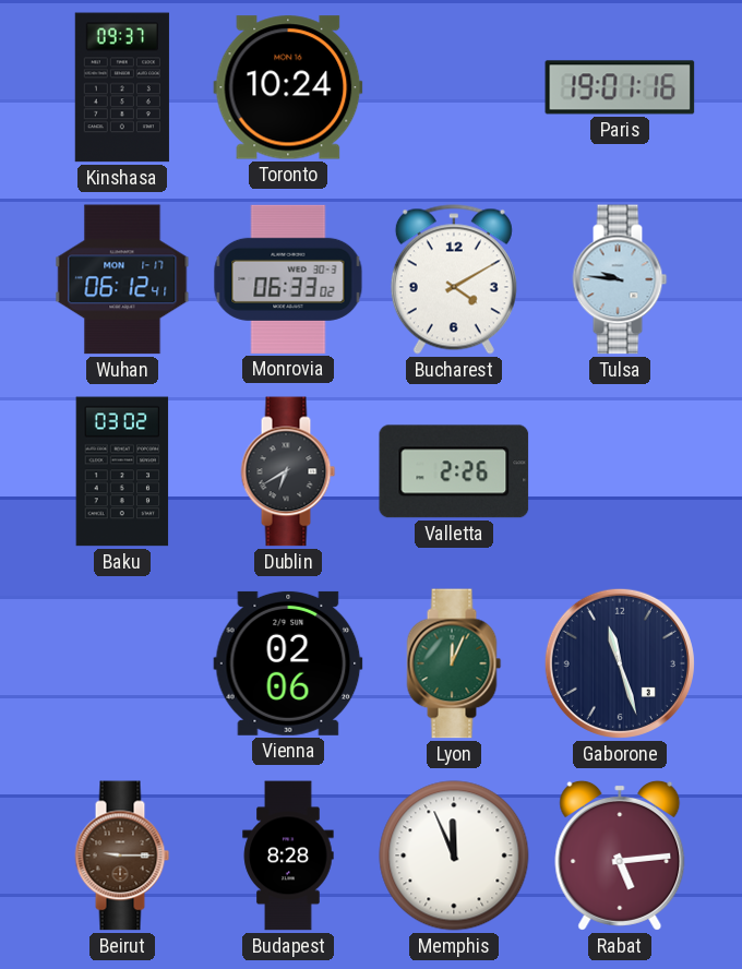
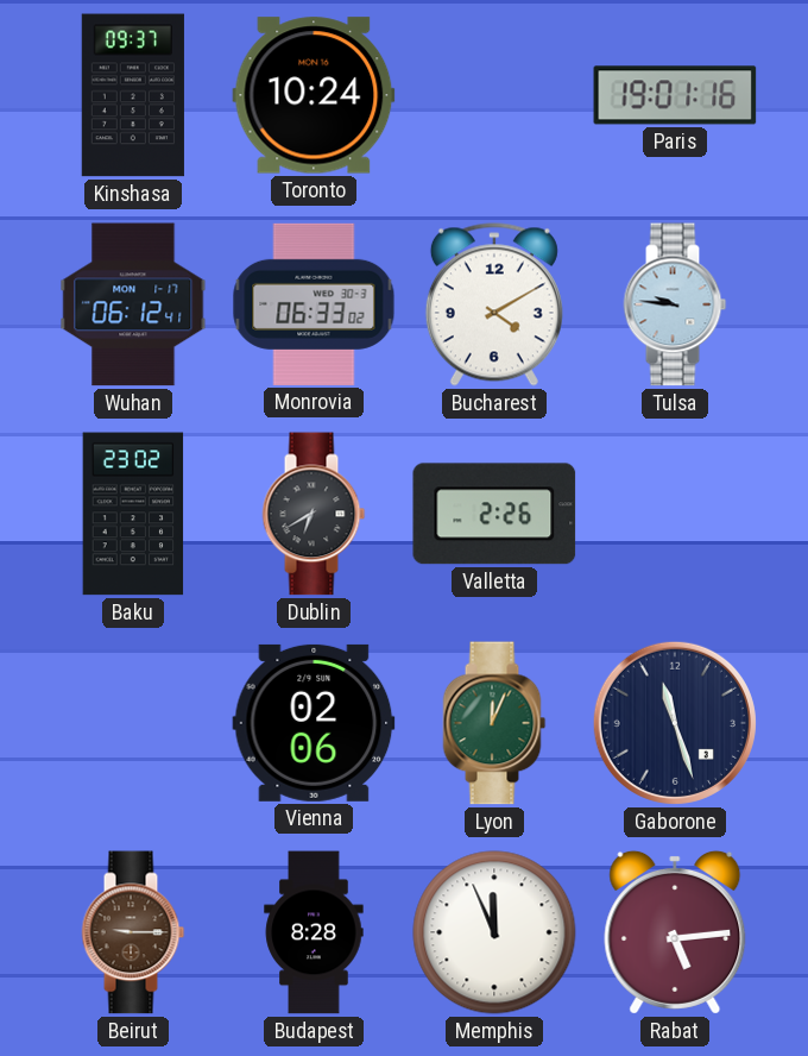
Baku: 03:02 -> 23:02
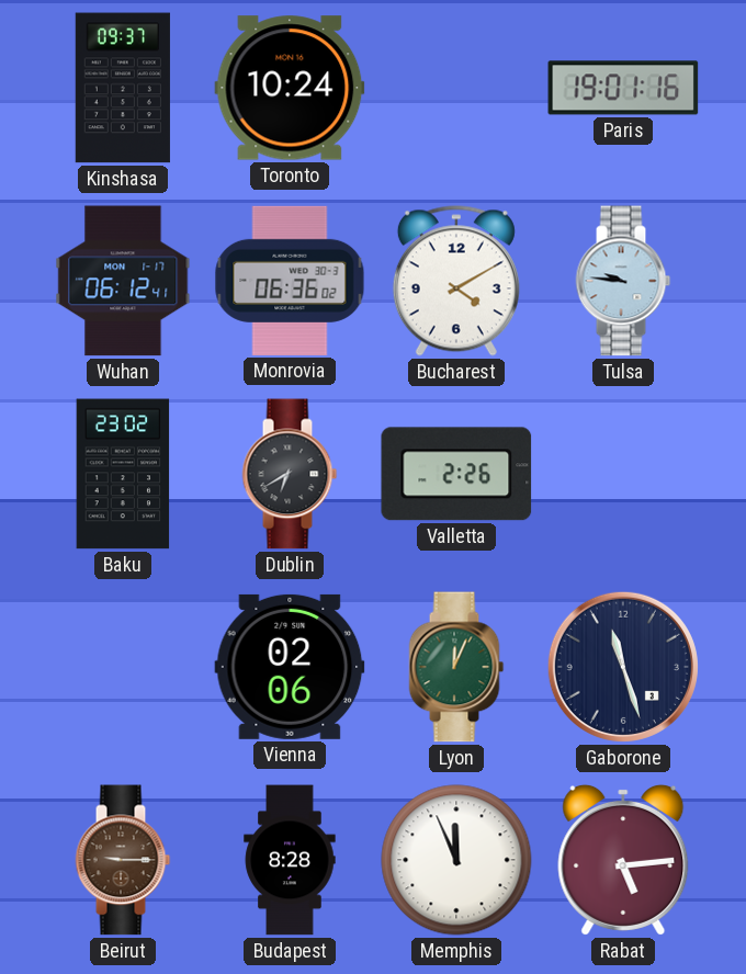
Monrovia: 06:33 -> 06:36
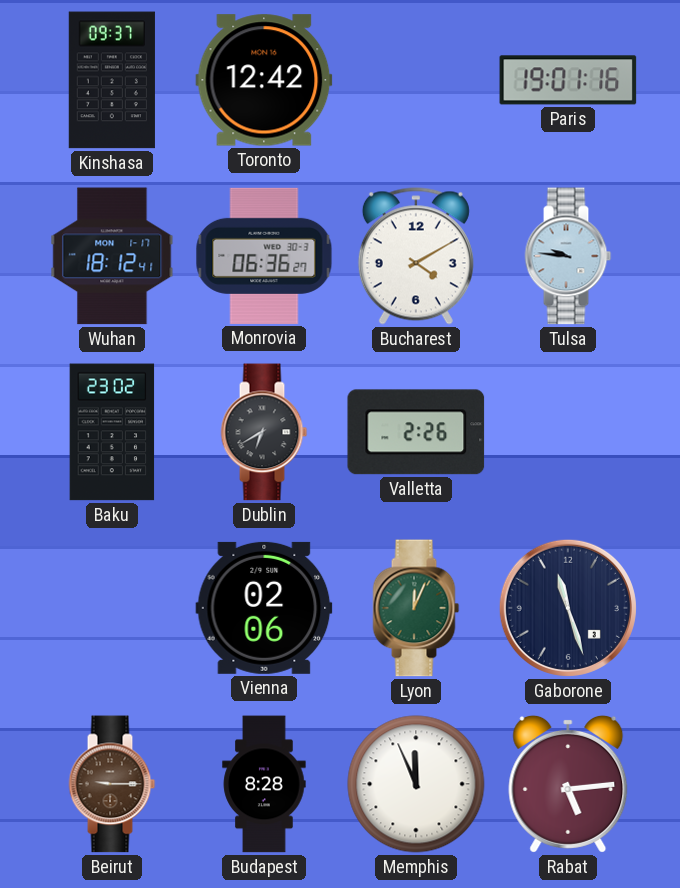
Toronto: 10:24 -> 12:42
Wuhan: 06:12 -> 18:12
Monrovia: 06:36:02 -> 06:36:27
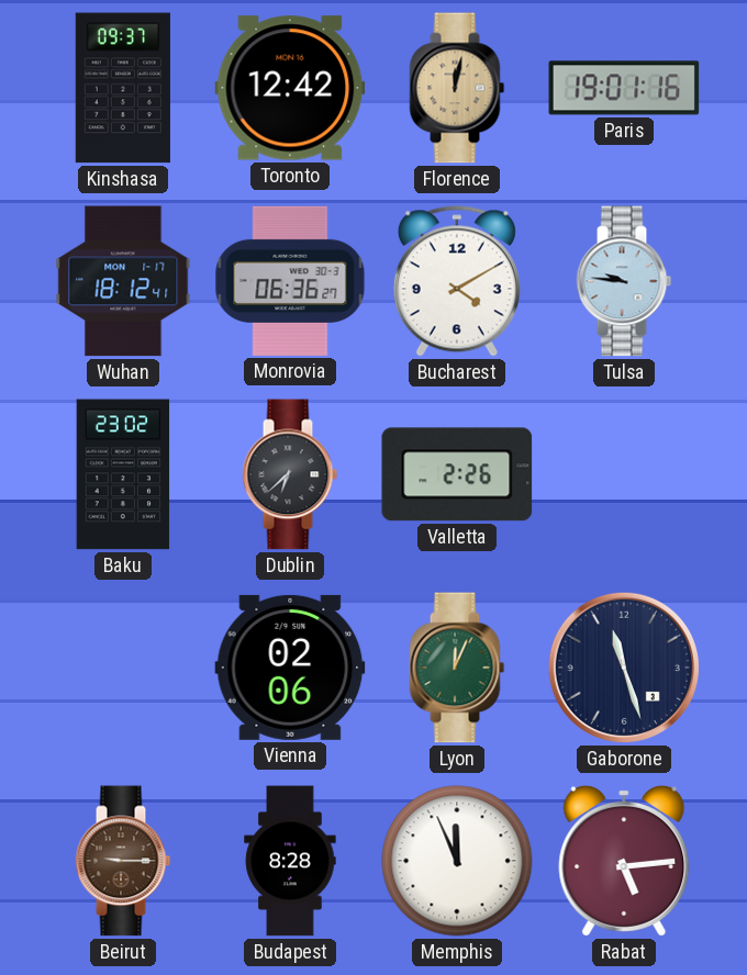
Florence: none -> 12:02
Dublin: 6:40 -> 6:38
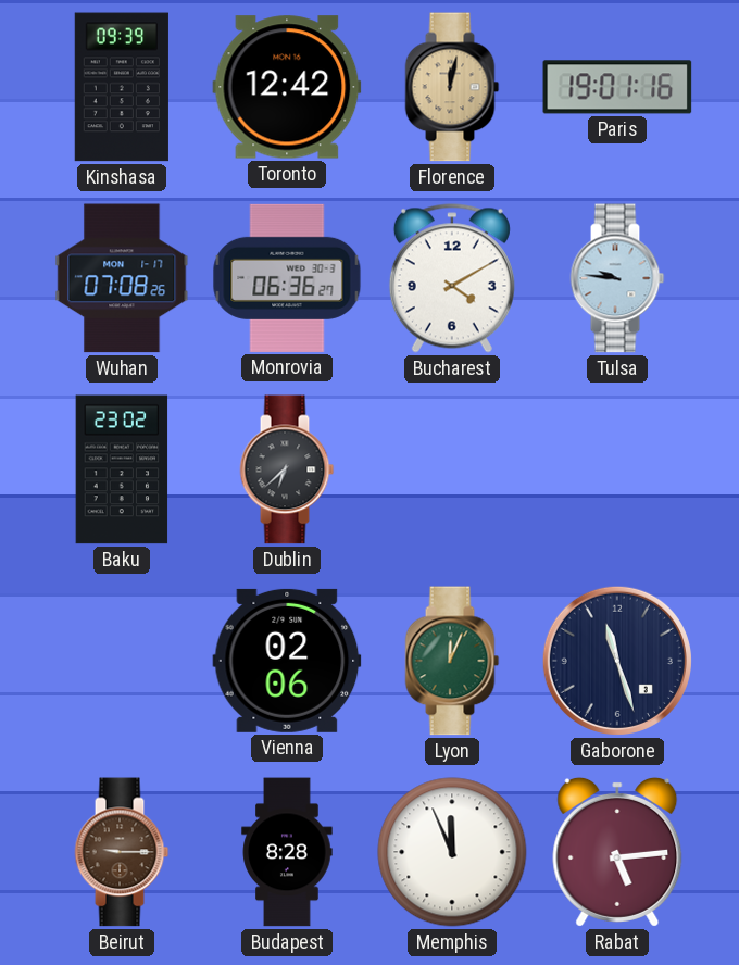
Kinshasa: 09:37 -> 09:39
Wuhan: 18:12 -> 07:08
Valletta: 2:26 -> none
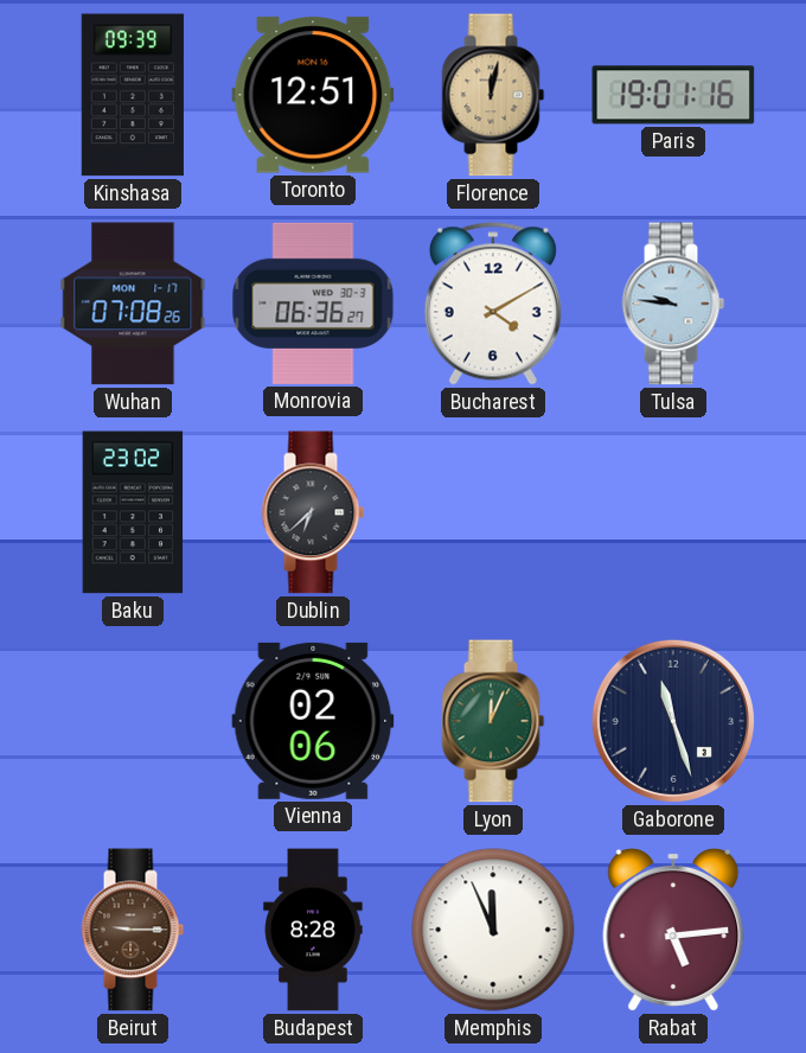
Toronto: 12:42 -> 12:51
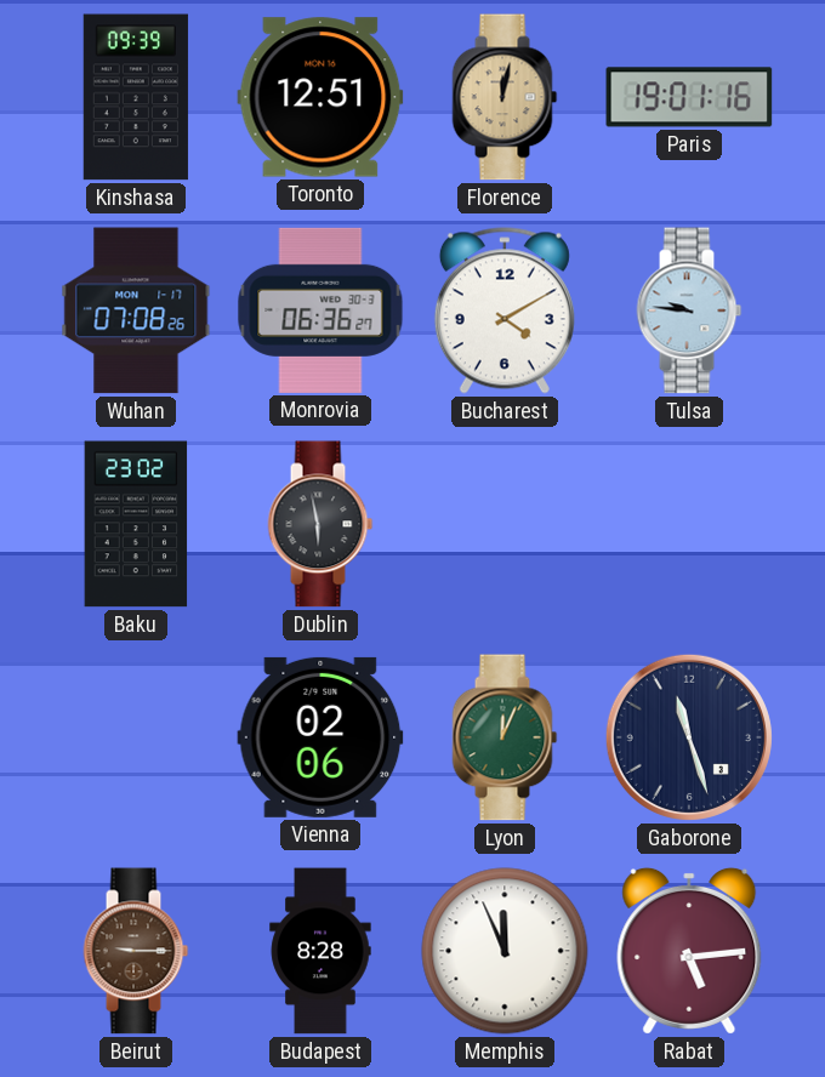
Dublin: 6:38 -> 5:58
